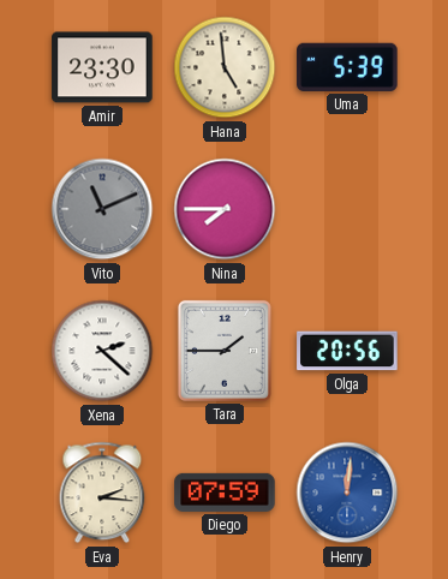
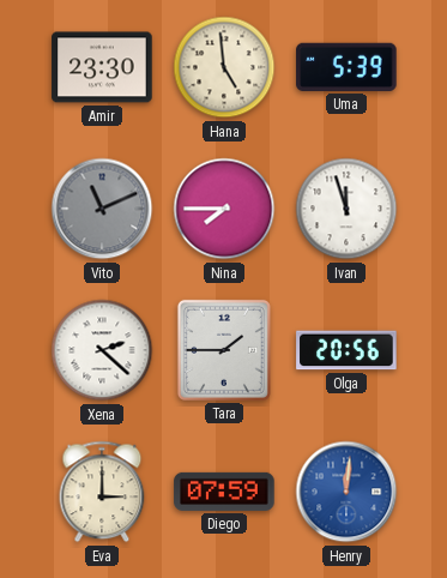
Ivan: none -> 11:57
Eva: 2:16 -> 3:00
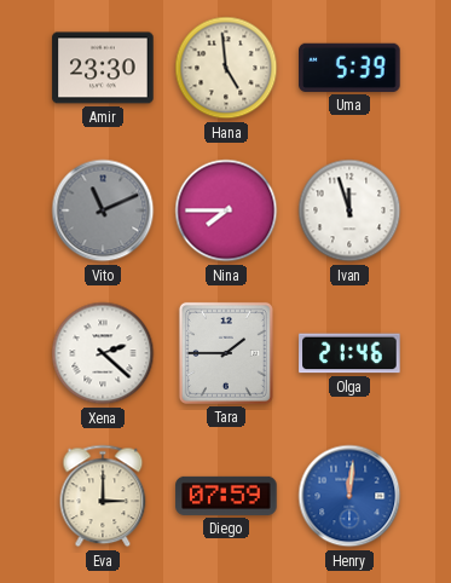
Olga: 20:56 -> 21:46
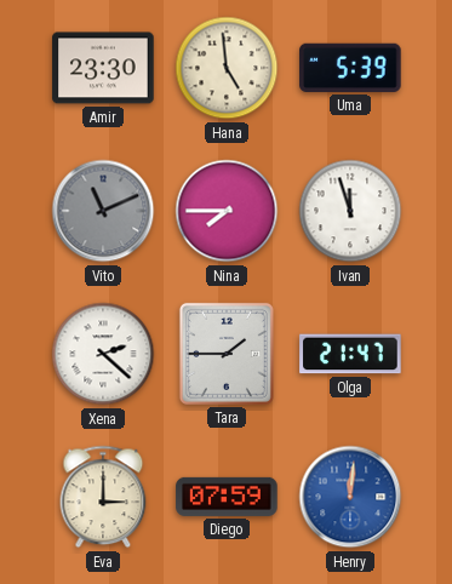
Olga: 21:46 -> 21:47
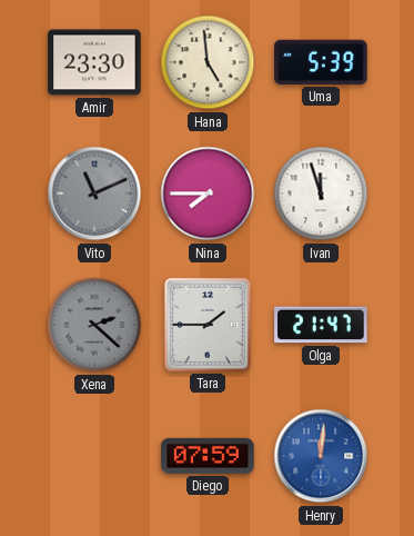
Xena dial: white -> grey
Eva: 3:00 -> none
